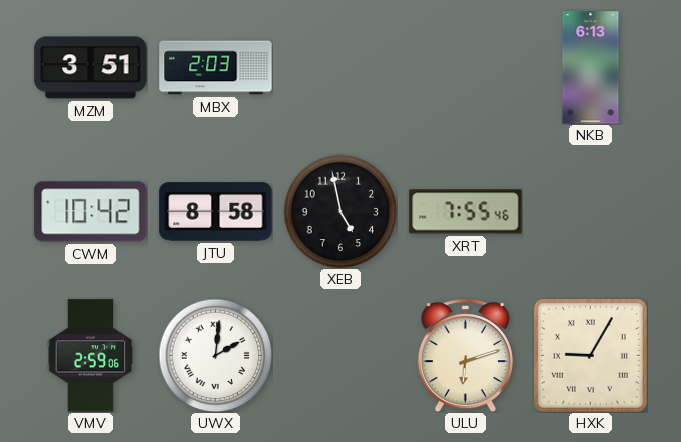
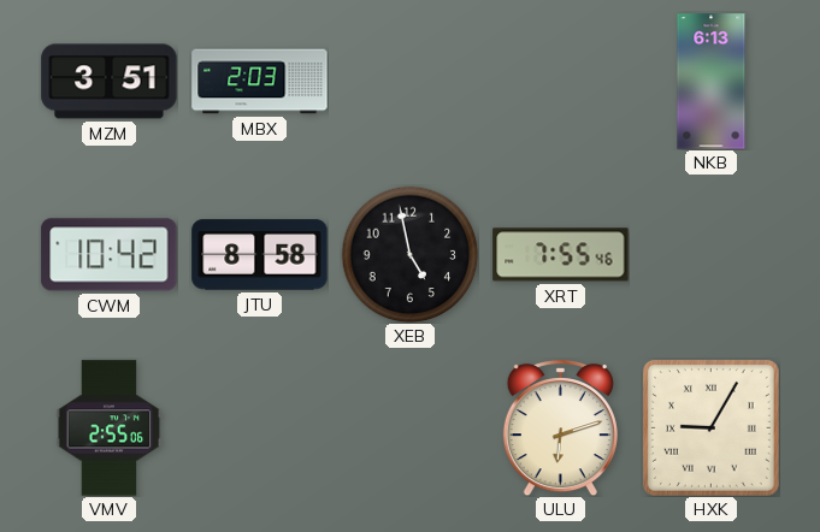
VMV: 2:59 -> 2:55
UWX: 2:01 -> none
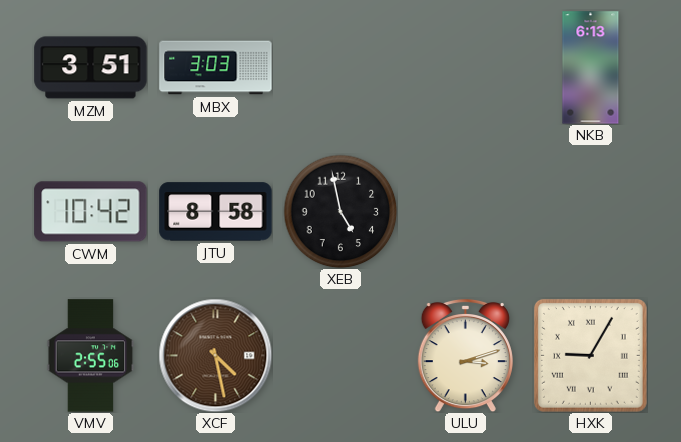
MBX: 2:03 -> 3:03
XRT: 7:55 -> none
XCF: none -> 4:28
ULU: 6:12 -> 3:12
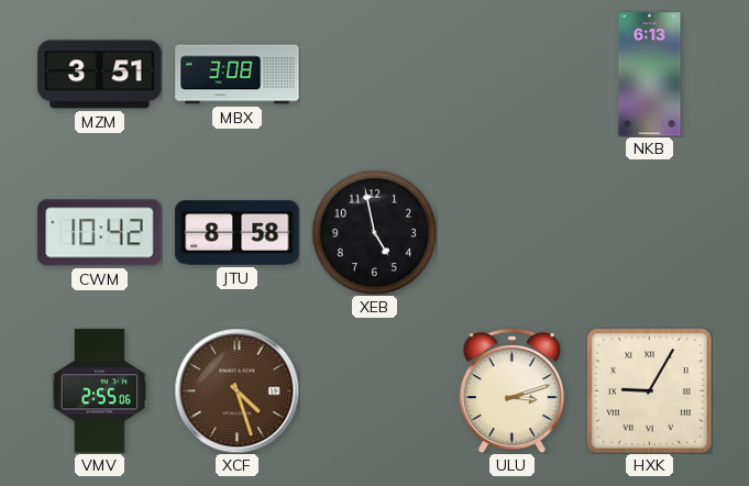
MBX: 3:03 -> 3:08
XCF: 4:28 -> 4:27
